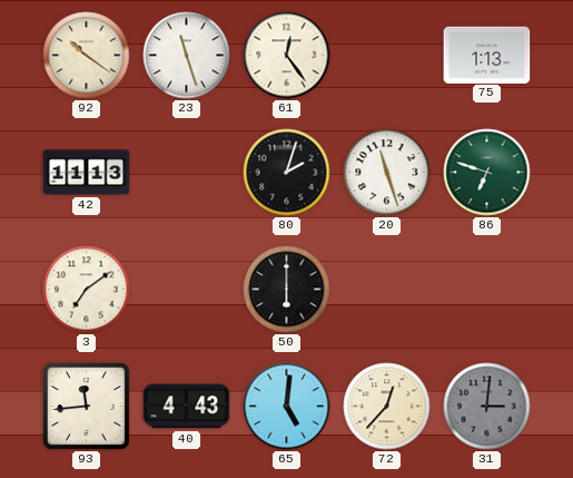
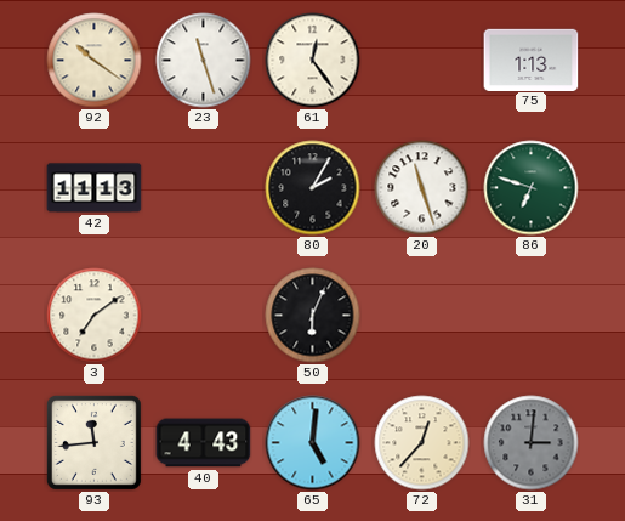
80: 2:03 -> 2:05
50: 6:00 -> 6:04
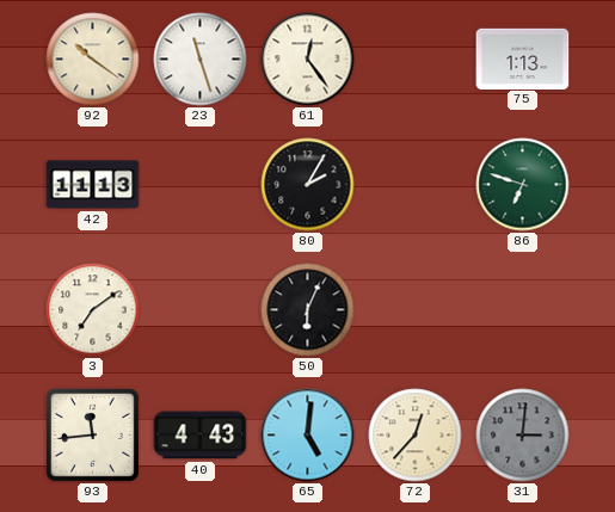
20: 11:27 -> none
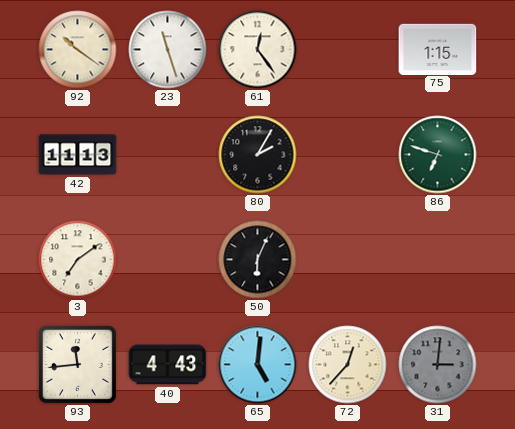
75: 1:13 -> 1:15
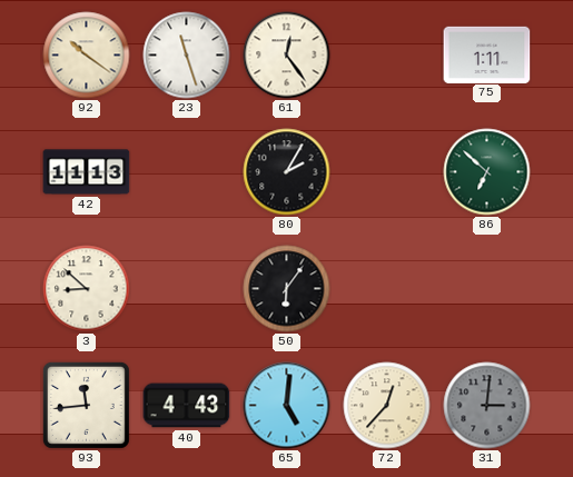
75: 1:15 -> 1:11
86: 6:48 -> 6:52
3: 7:09 -> 8:52
50: 6:04 -> 6:06
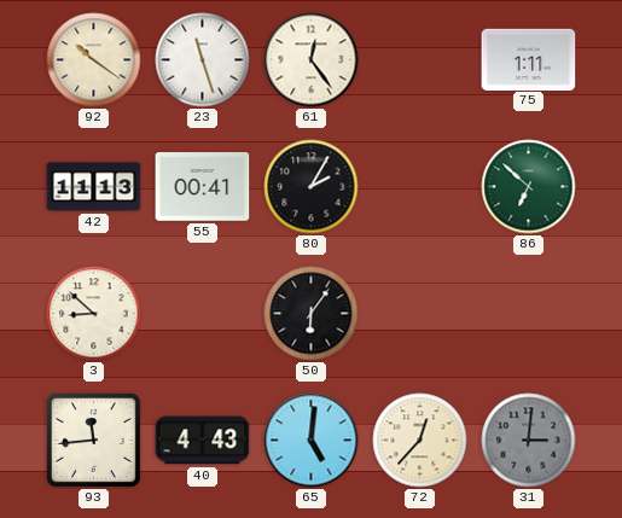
55: none -> 00:41
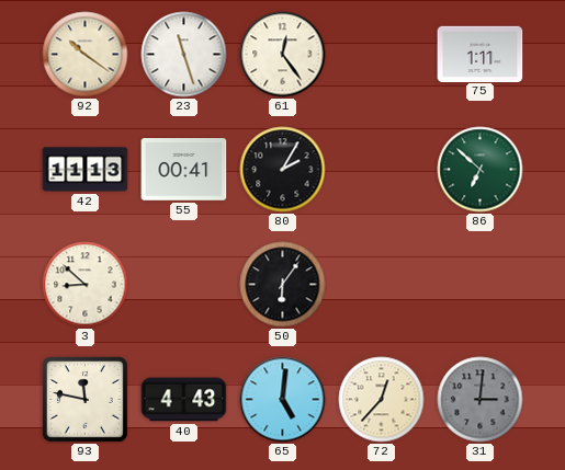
93: 11:44 -> 11:47
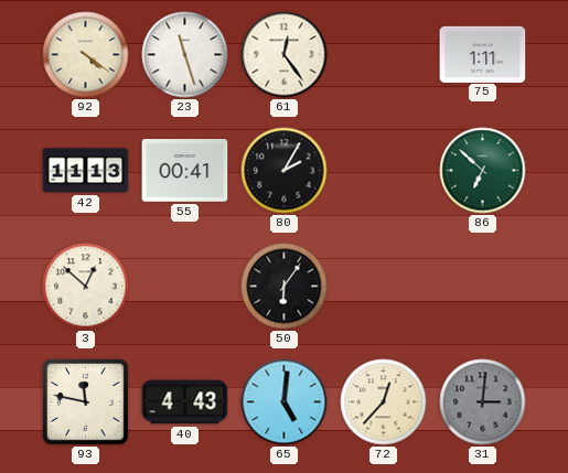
92: 10:21 -> 4:21
3: 8:52 -> 12:52
